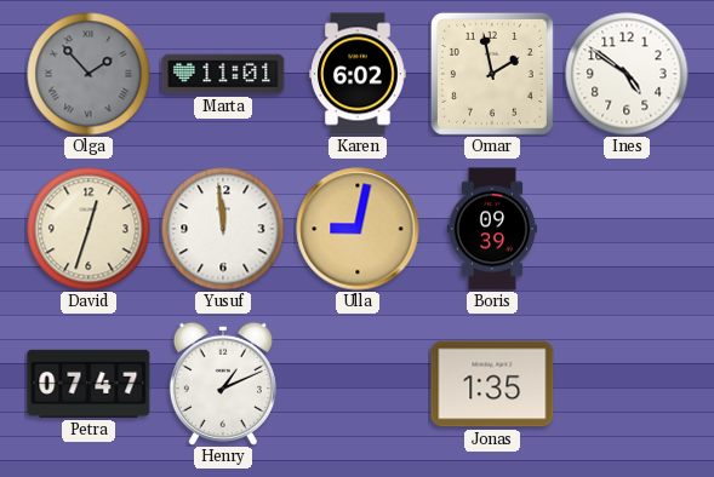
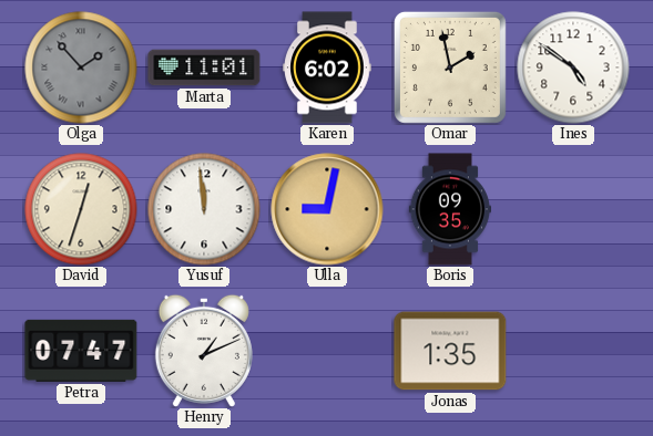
Boris: 09:39 -> 09:35
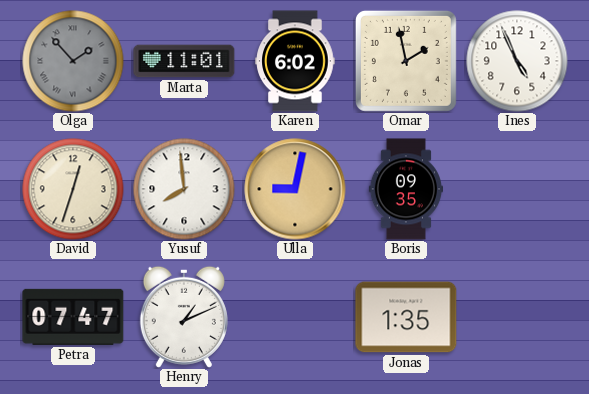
Ines: 4:51 -> 4:56
Yusuf: 11:59 -> 7:59
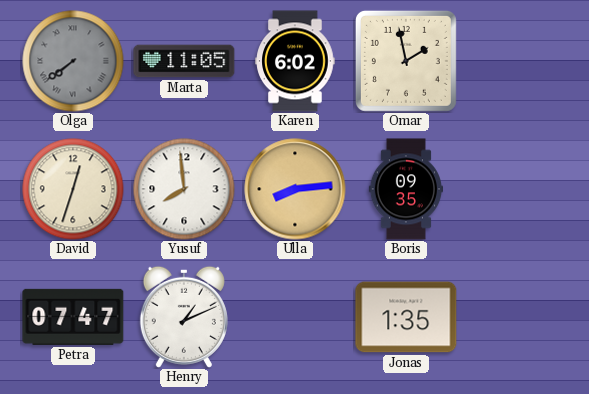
Olga: 1:53 -> 7:39
Marta: 11:01 -> 11:05
Ines: 4:56 -> none
Ulla: 9:02 -> 8:14
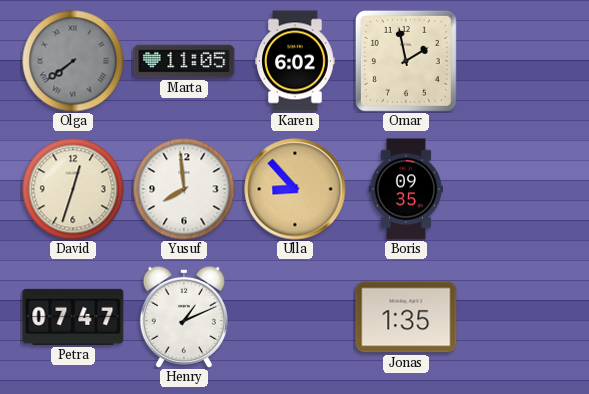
Ulla: 8:14 -> 8:53
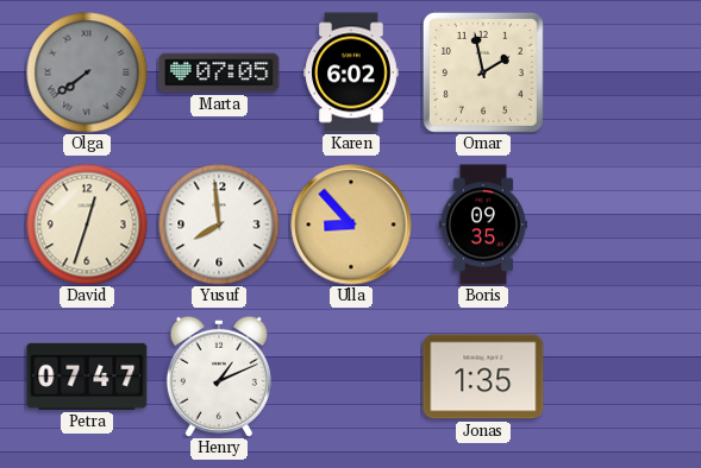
Marta: 11:05 -> 07:05
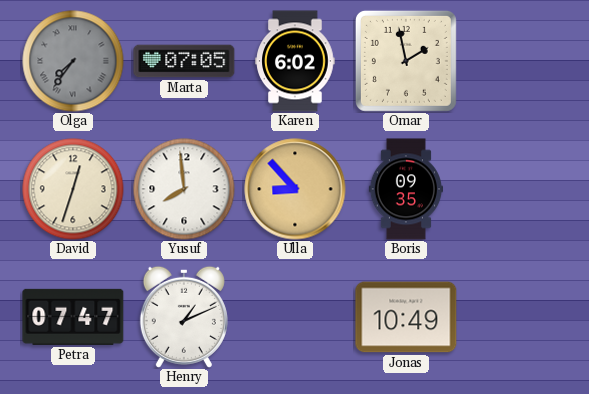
Olga: 7:39 -> 7:36
Jonas: 1:35 -> 10:49
